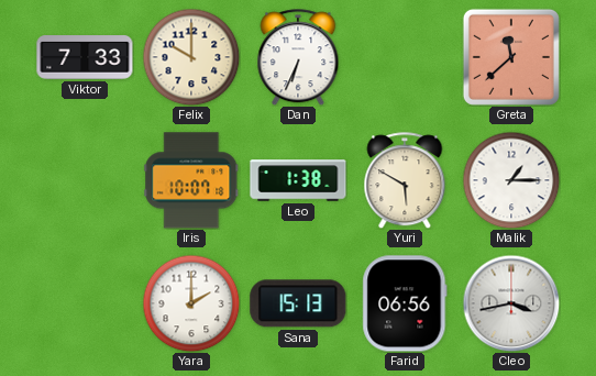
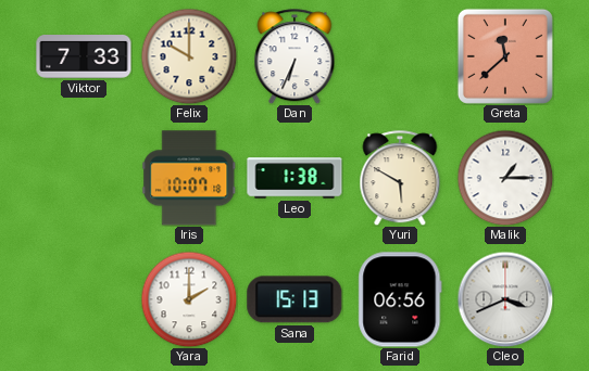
Cleo: 3:43 -> 3:41
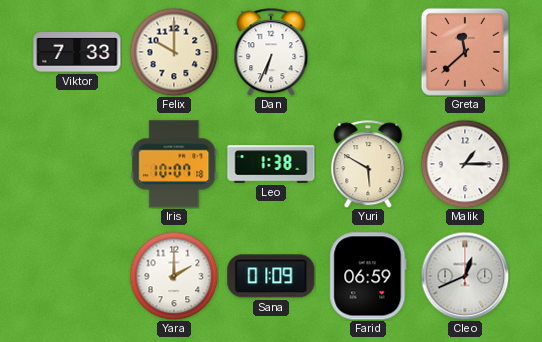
Sana: 15:13 -> 01:09
Farid: 06:56 -> 06:59
Cleo: 3:41 -> 12:41
